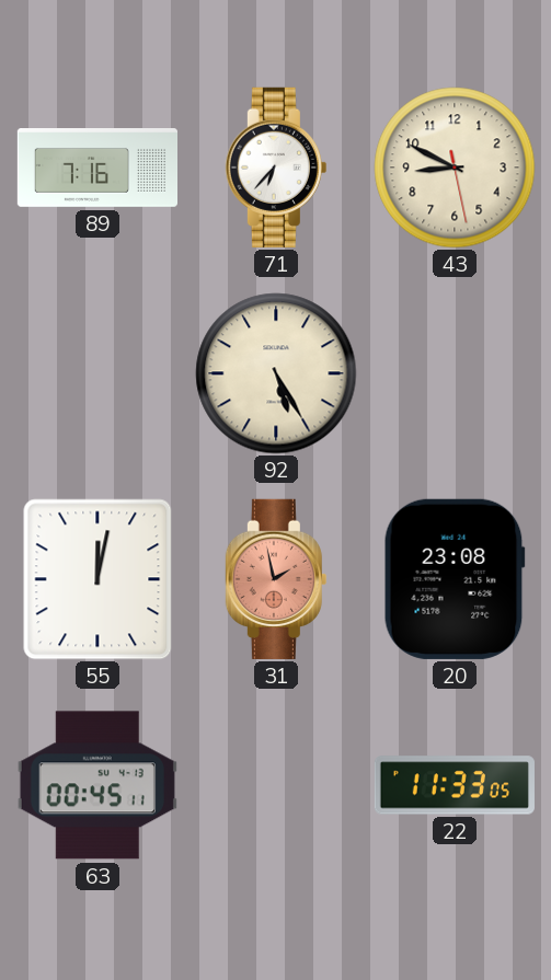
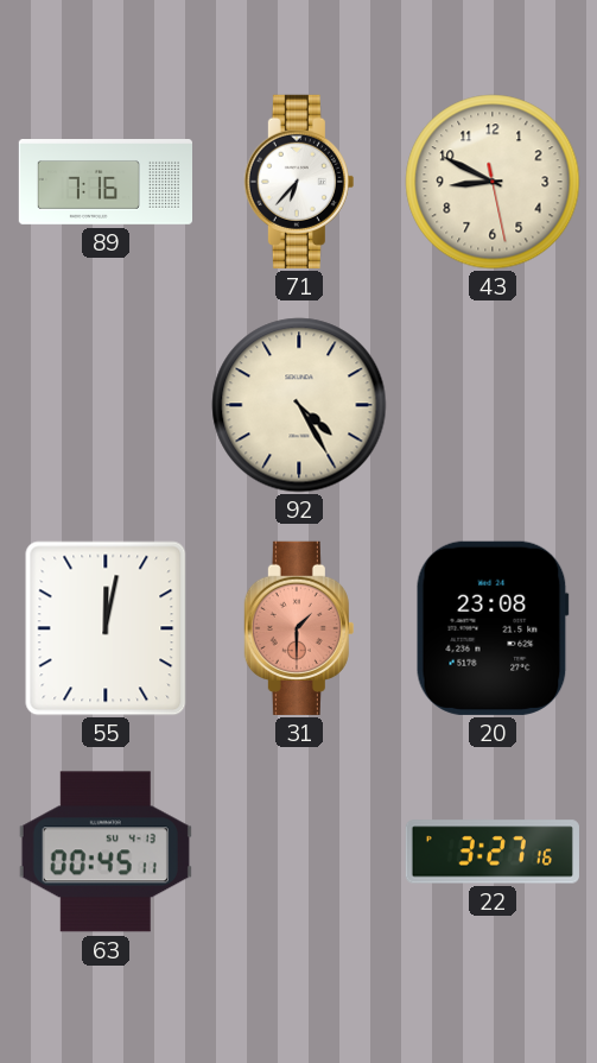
92: 5:25 -> 4:25
31: 1:58 -> 1:30
22: 11:33 -> 3:27
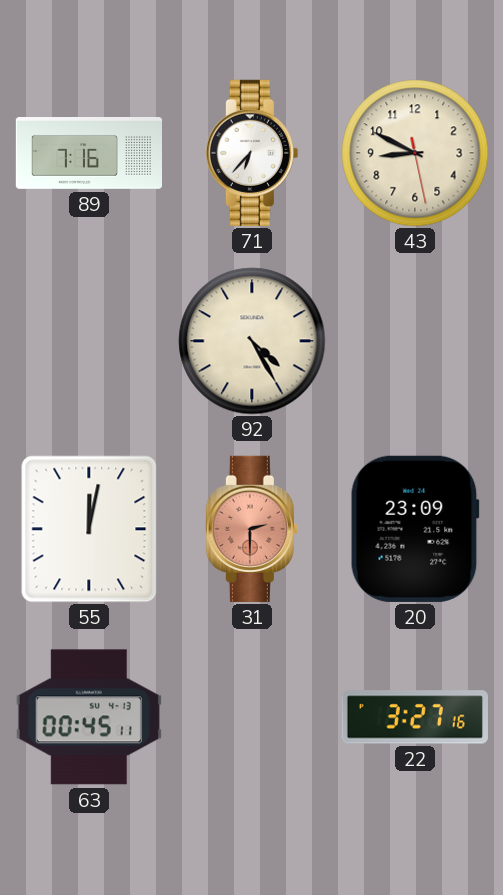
31: 1:30 -> 2:30
20: 23:08 -> 23:09
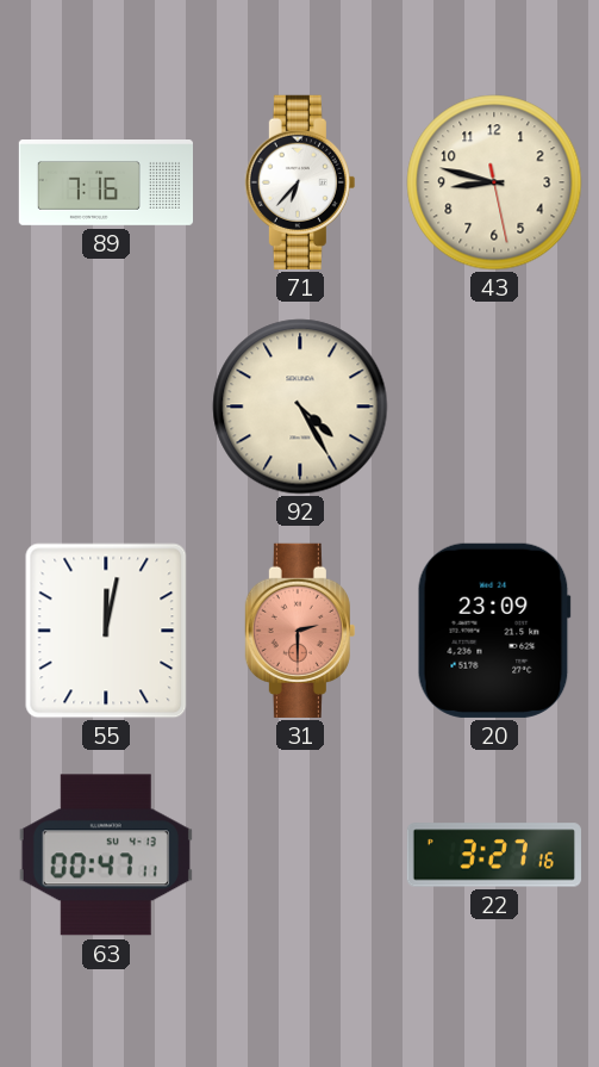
43: 8:49 -> 8:47
63: 00:45 -> 00:47
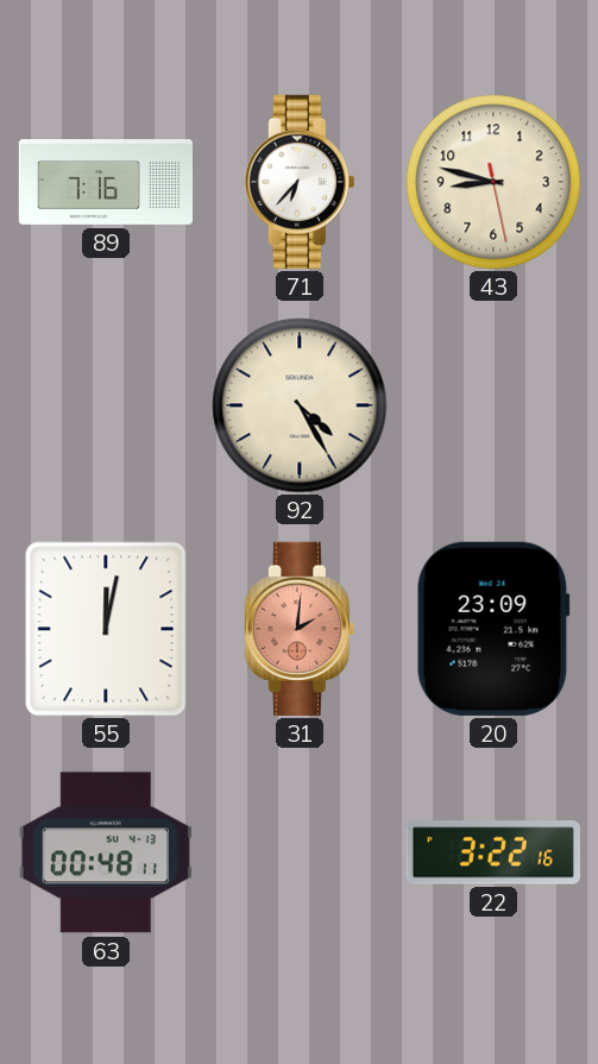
31: 2:30 -> 2:01
63: 00:47 -> 00:48
22: 3:27 -> 3:22
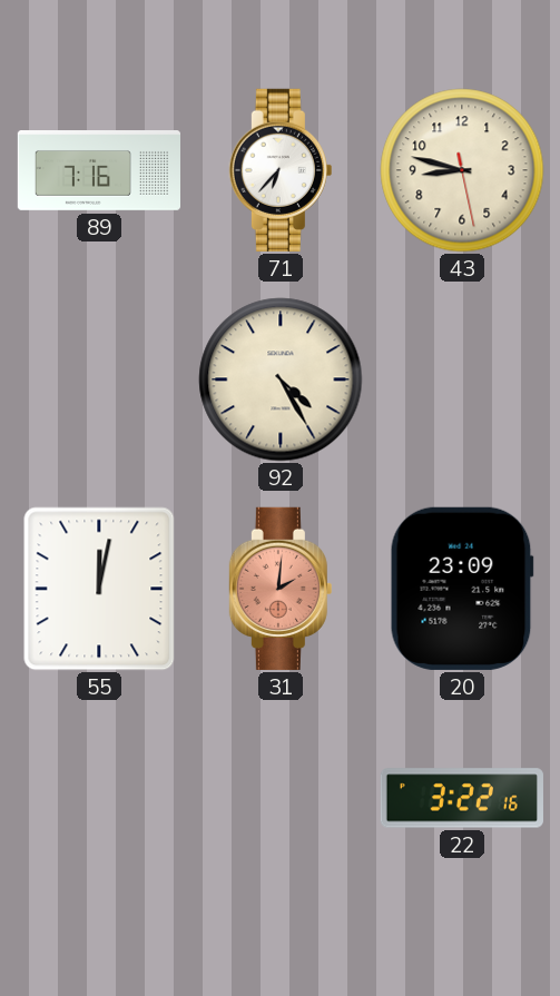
63: 00:48 -> none
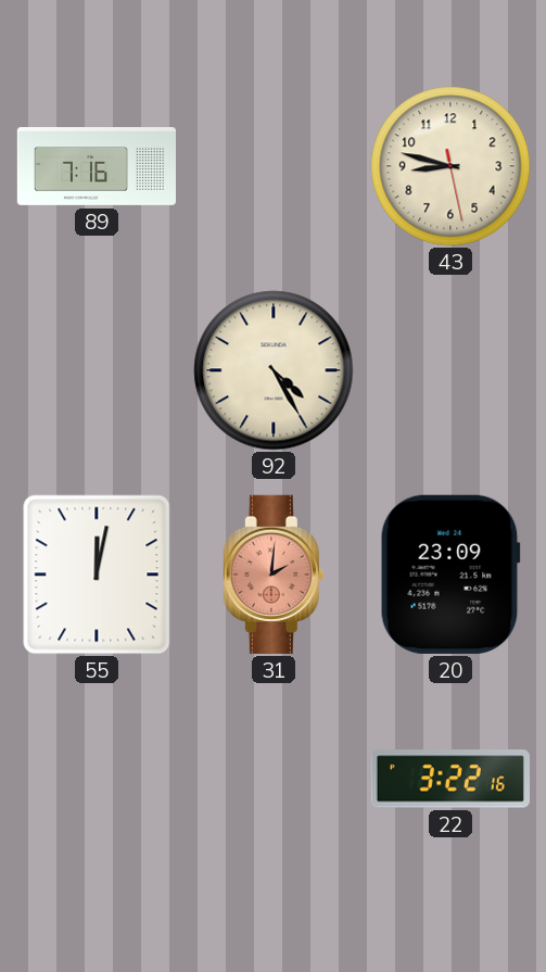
71: 6:37 -> none
